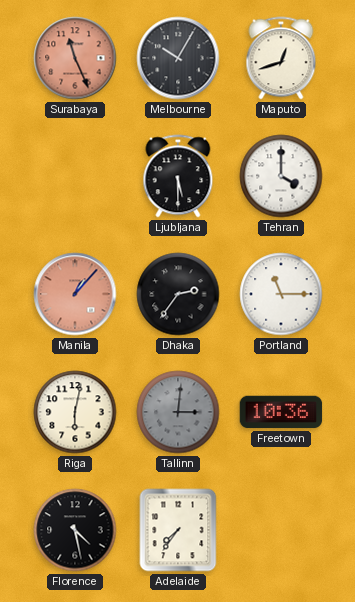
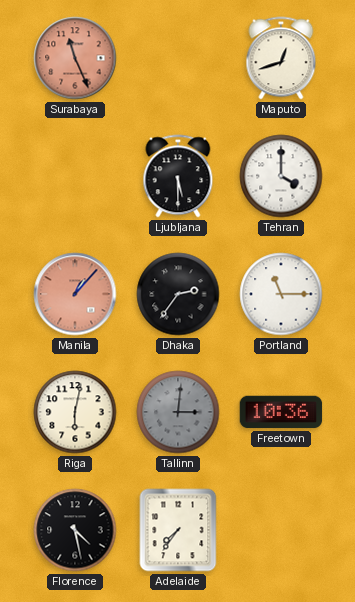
Melbourne: 10:05 -> none
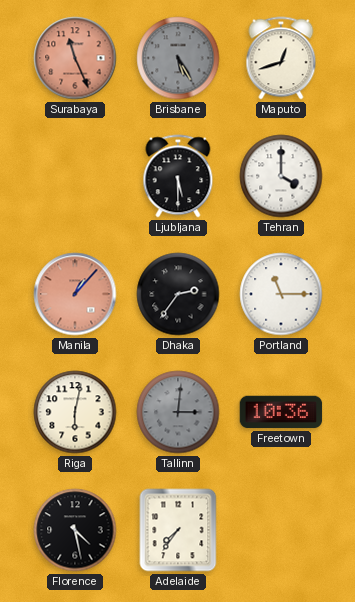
Brisbane: none -> 5:25
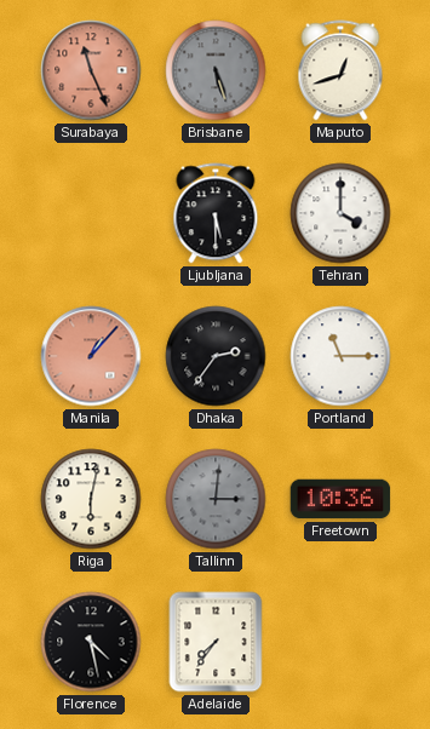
Brisbane: 5:25 -> 5:27
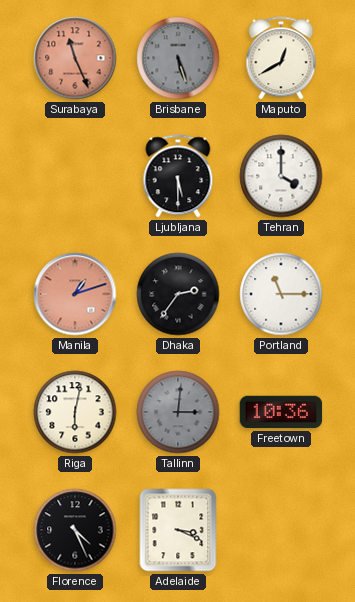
Maputo: 12:42 -> 12:40
Manila: 1:07 -> 1:12
Florence: 4:28 -> 4:26
Adelaide: 7:36 -> 3:19
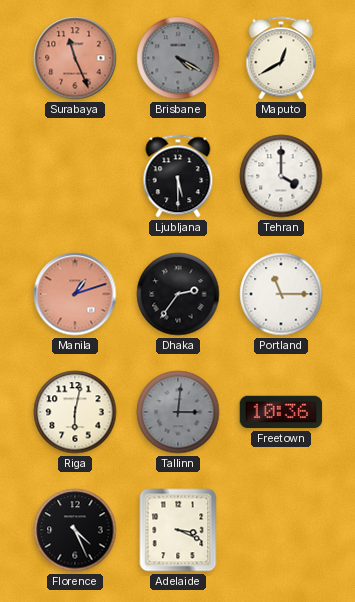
Brisbane: 5:27 -> 4:20
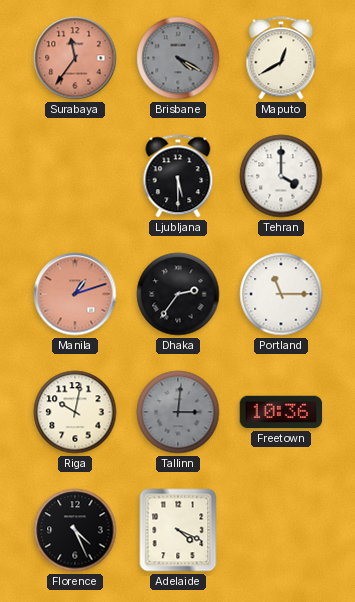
Surabaya: 11:26 -> 11:36
Riga: 6:02 -> 10:02
Adelaide: 3:19 -> 4:19
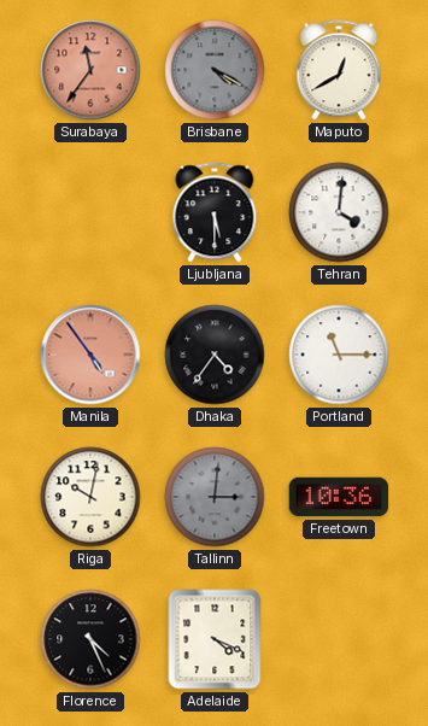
Tehran: 4:00 -> 4:01
Manila: 1:12 -> 4:54
Dhaka: 2:36 -> 4:36
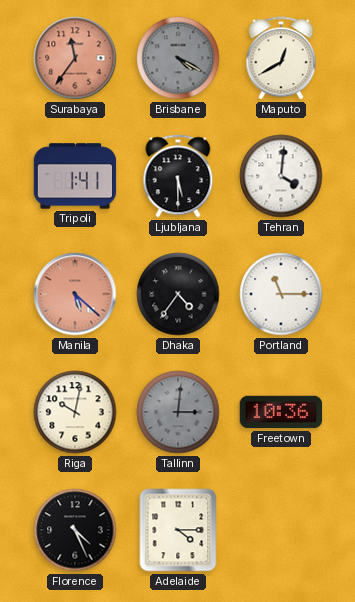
Tripoli: none -> 1:41
Manila: 4:54 -> 5:22
Adelaide: 4:19 -> 4:15
